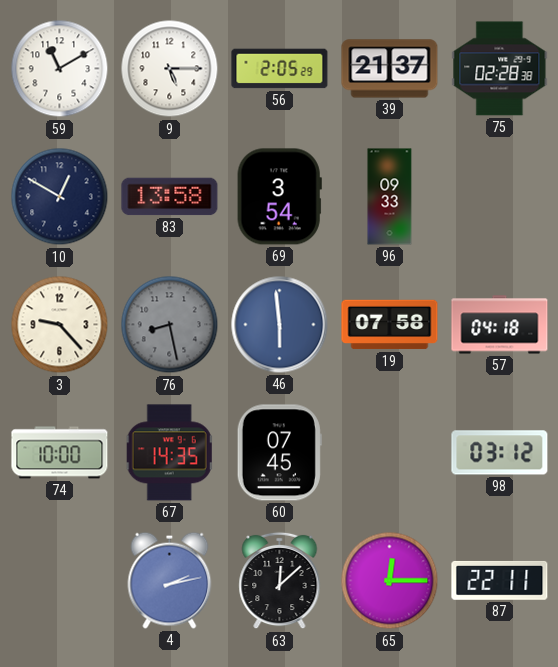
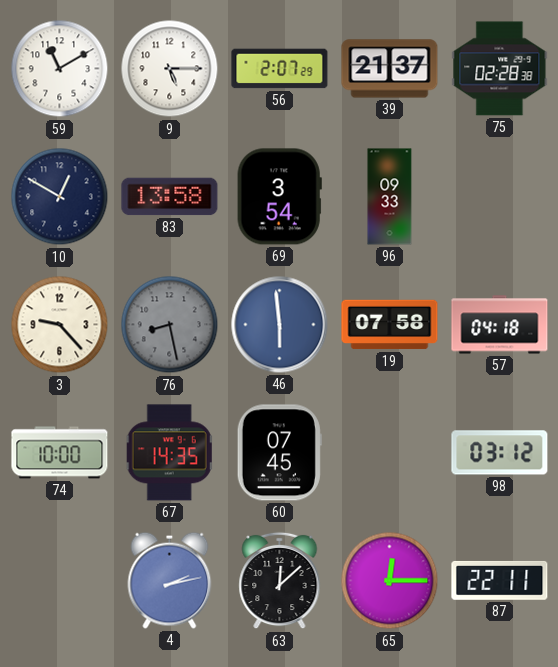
56: 2:05 -> 2:07
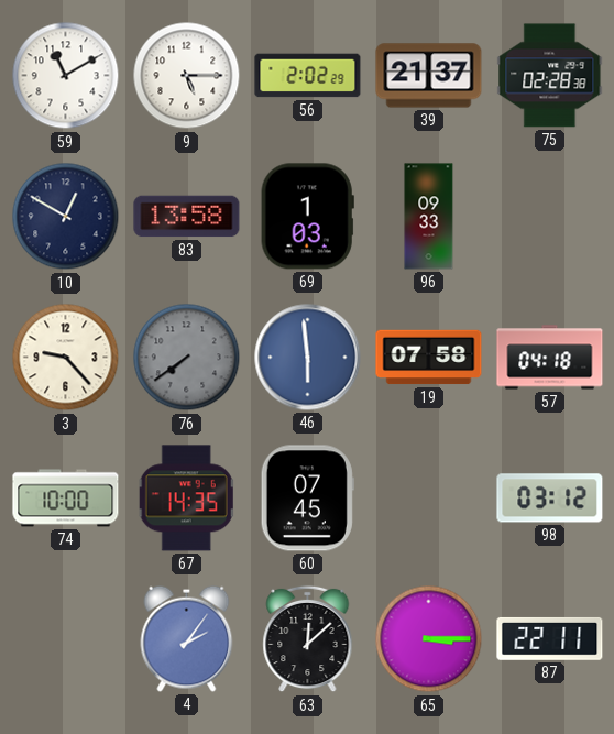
56: 2:07 -> 2:02
69: 3:54 -> 1:03
76: 8:28 -> 7:39
4: 2:13 -> 2:06
65: 12:15 -> 3:15
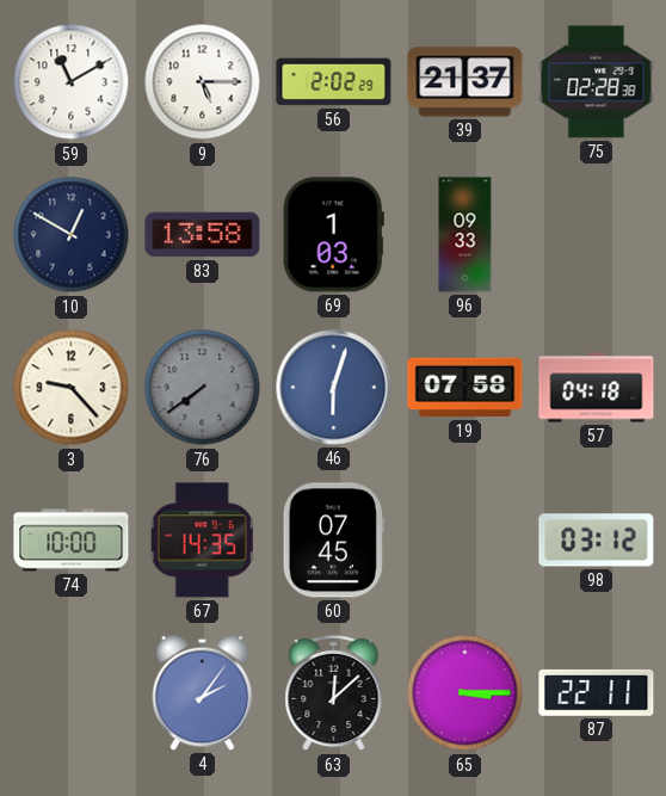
46: 5:59 -> 6:03
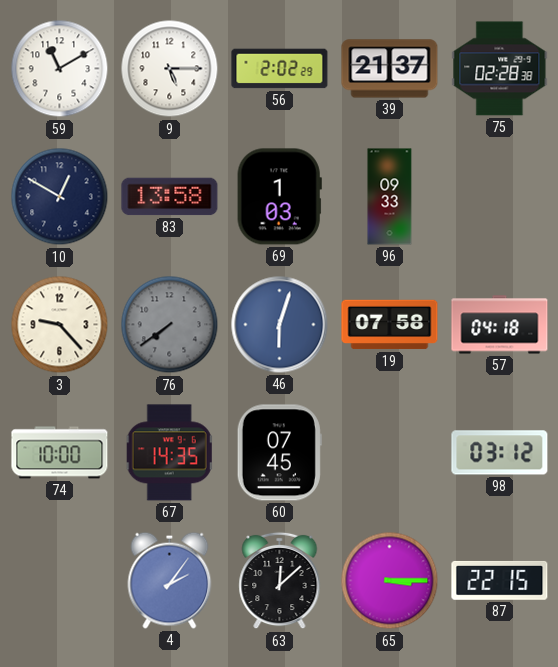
87: 22:11 -> 22:15
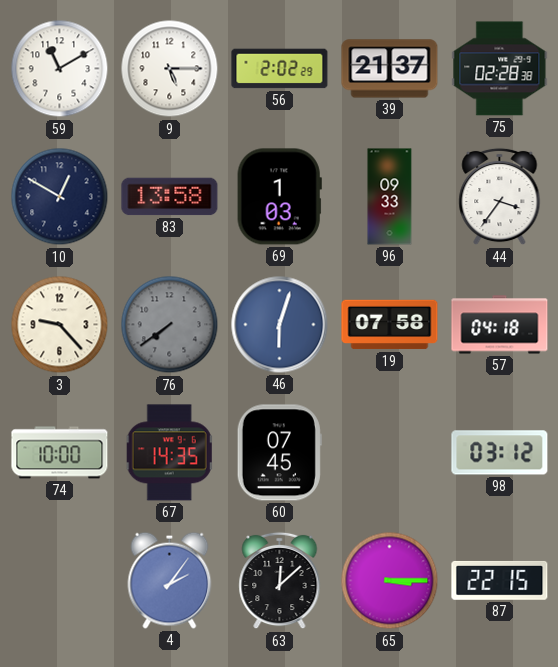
44: none -> 3:36
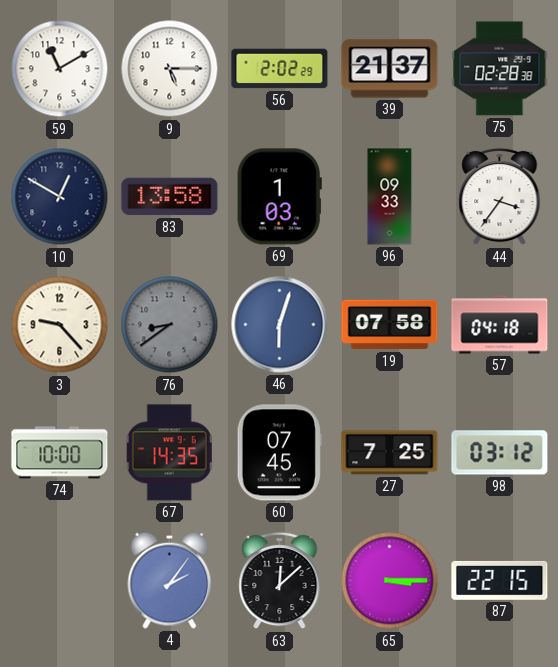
76: 7:39 -> 8:39
27: none -> 7:25
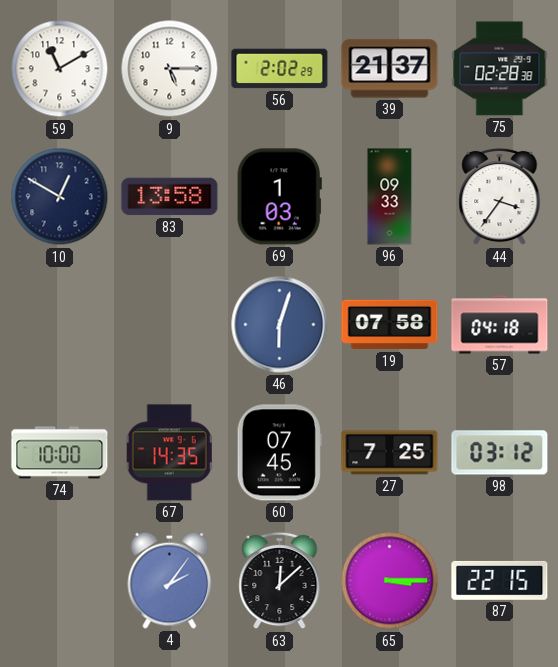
3: 9:23 -> none
76: 8:39 -> none
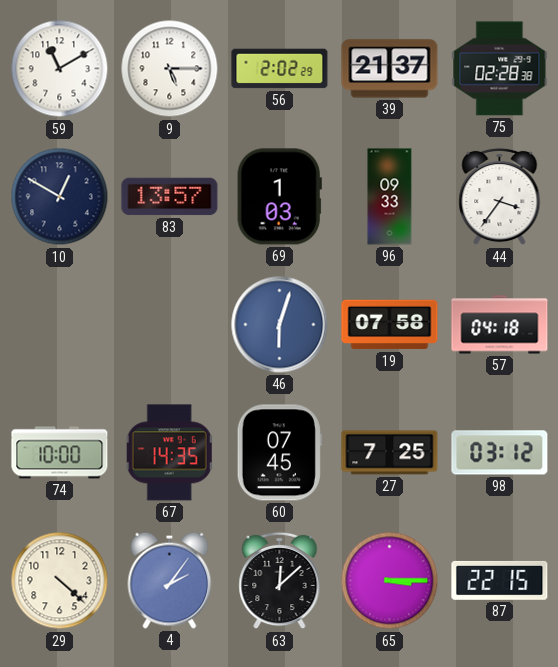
83: 13:58 -> 13:57
29: none -> 4:22
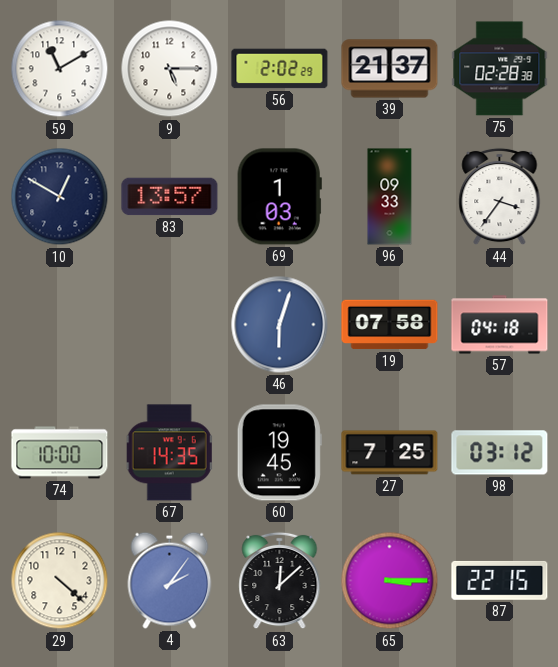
60: 07:45 -> 19:45
